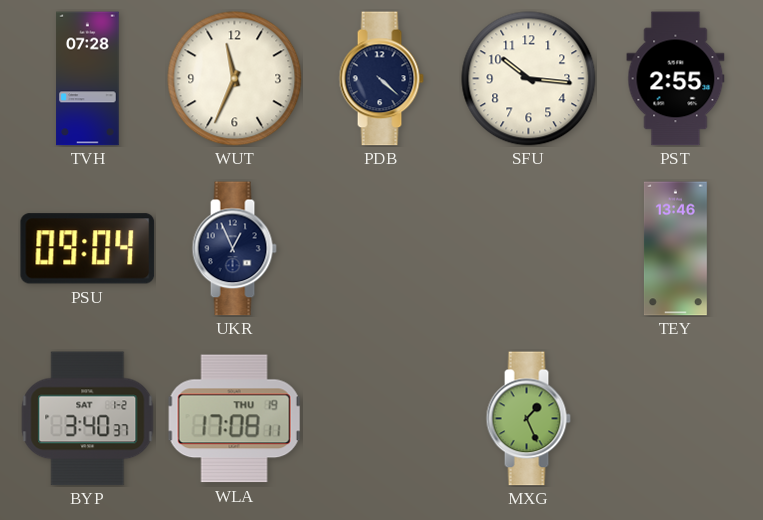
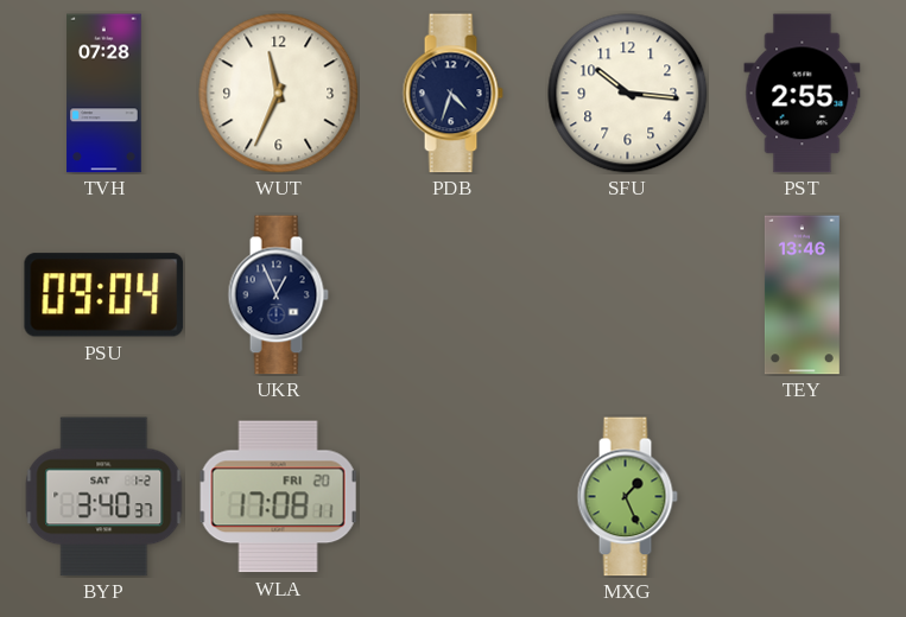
PDB: 4:22 -> 4:33
WLA date: THU 19 -> FRI 20
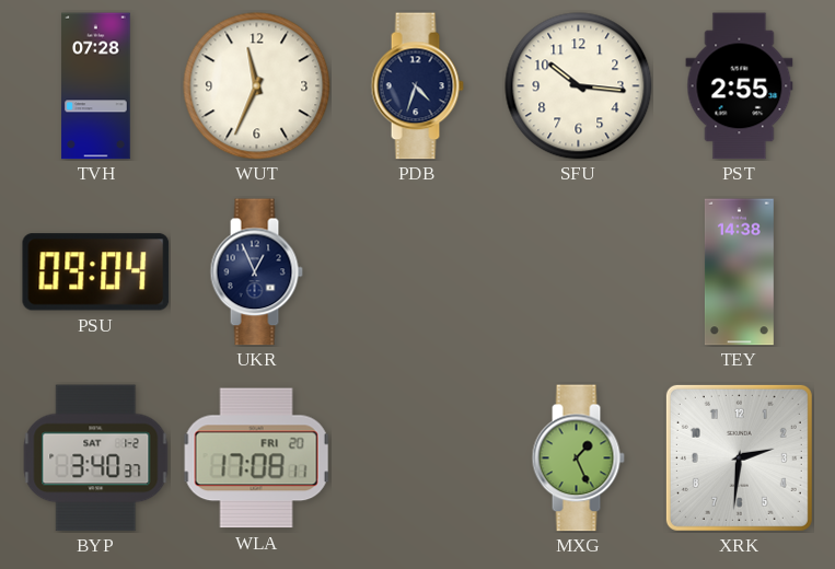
TEY: 13:46 -> 14:38
XRK: none -> 2:31
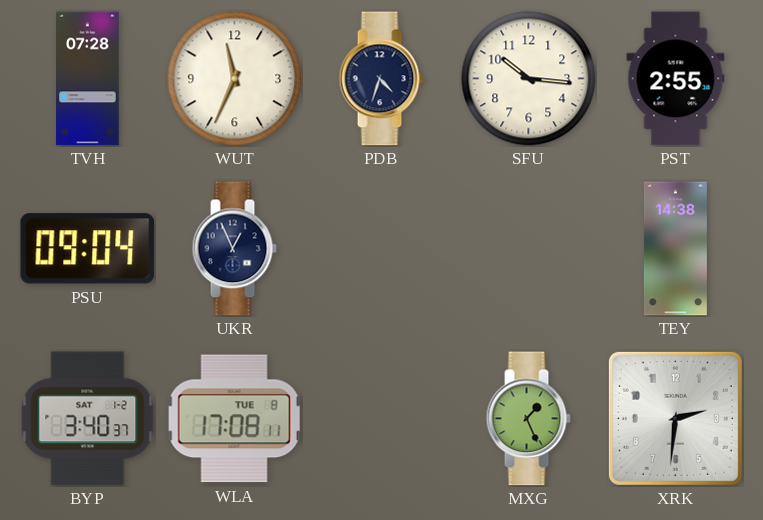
WLA date: FRI 20 -> TUE 8
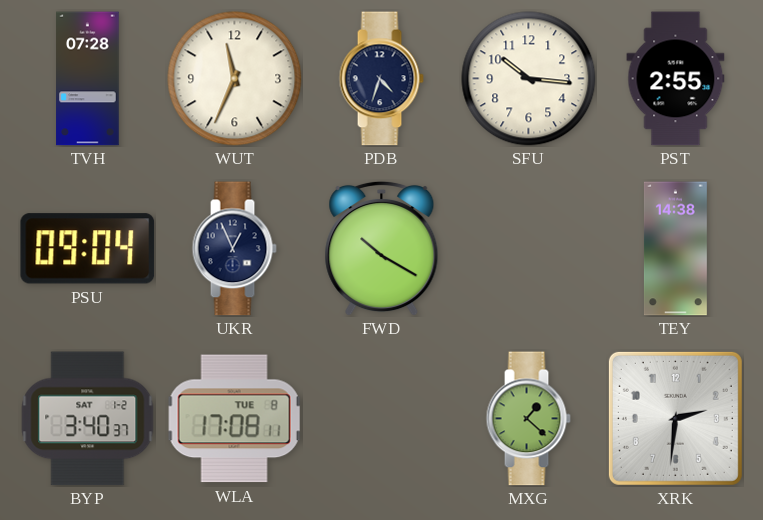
FWD: none -> 10:20
MXG: 1:26 -> 1:22
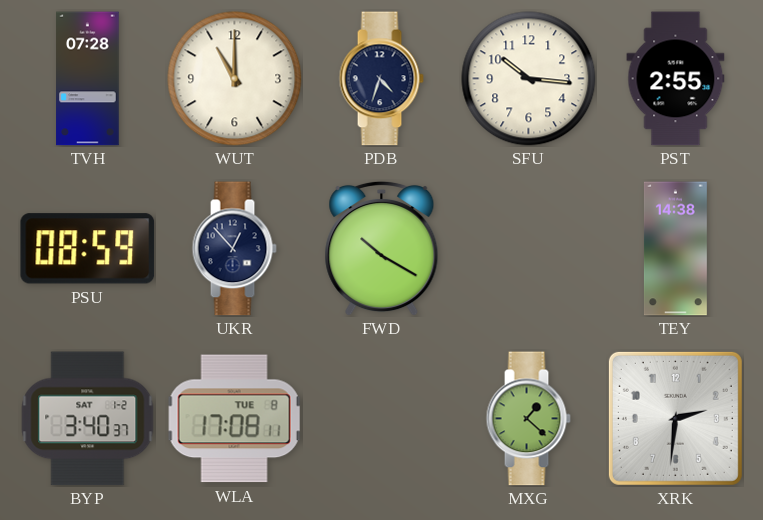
WUT: 11:34 -> 11:00
PSU: 09:04 -> 08:59
UKR: 12:56 -> 12:53
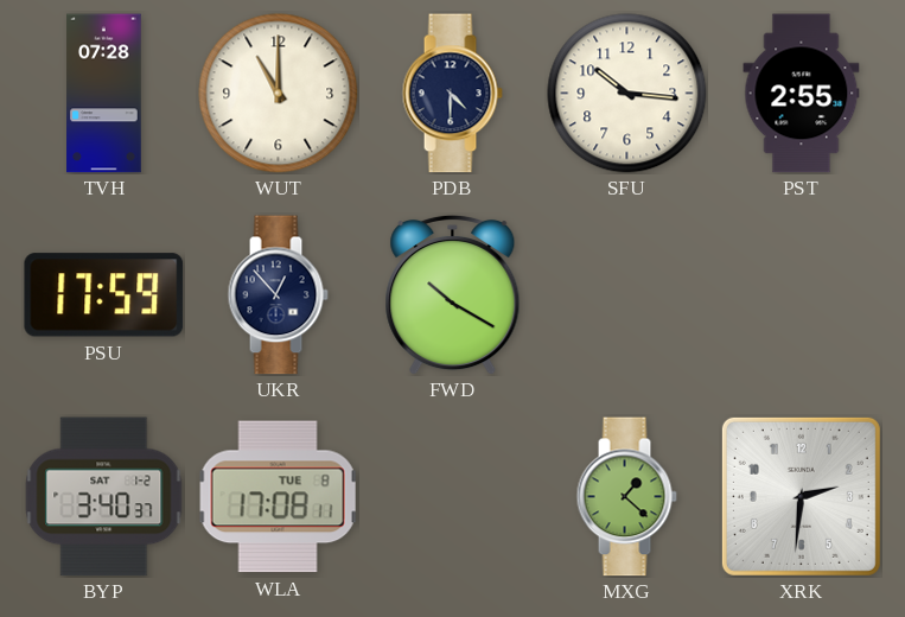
PDB: 4:33 -> 4:30
PSU: 08:59 -> 17:59
TEY: 14:38 -> none
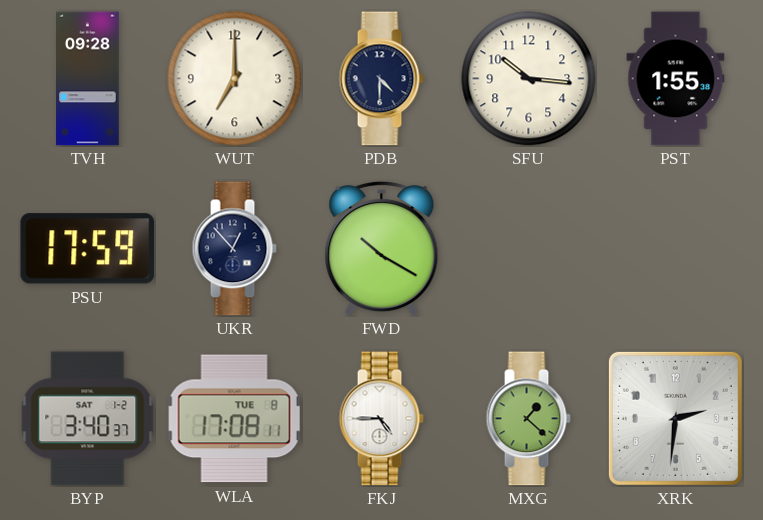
TVH: 07:28 -> 09:28
WUT: 11:00 -> 7:00
PST: 2:55 -> 1:55
FKJ: none -> 4:45
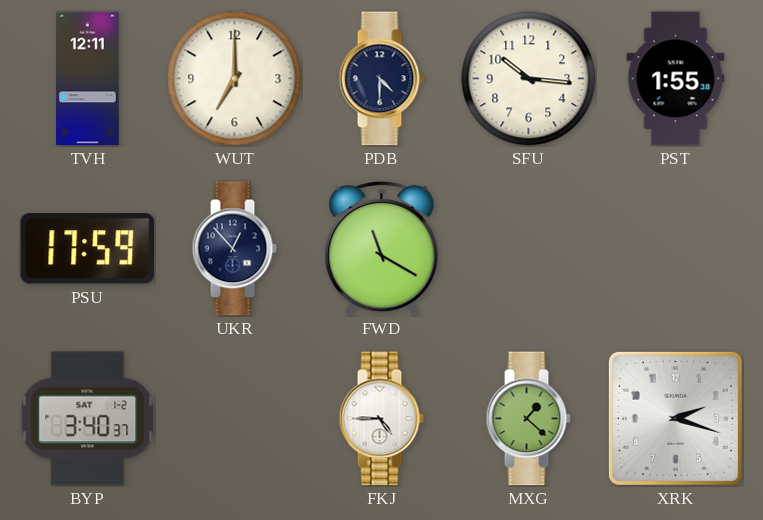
TVH: 09:28 -> 12:11
FWD: 10:20 -> 11:20
WLA: 17:08 -> none
XRK: 2:31 -> 2:18
